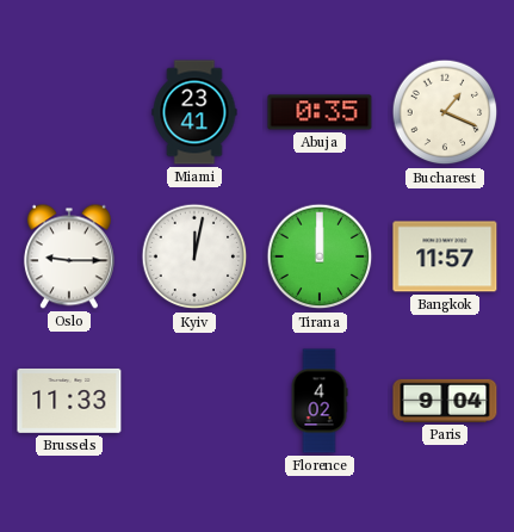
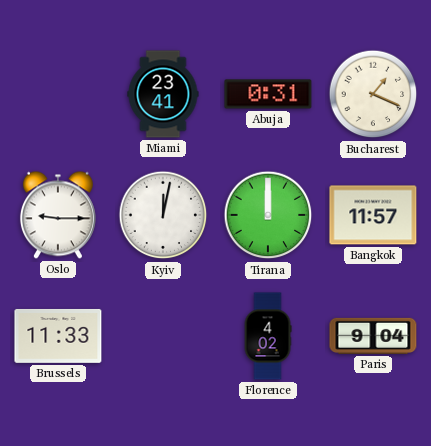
Abuja: 0:35 -> 0:31
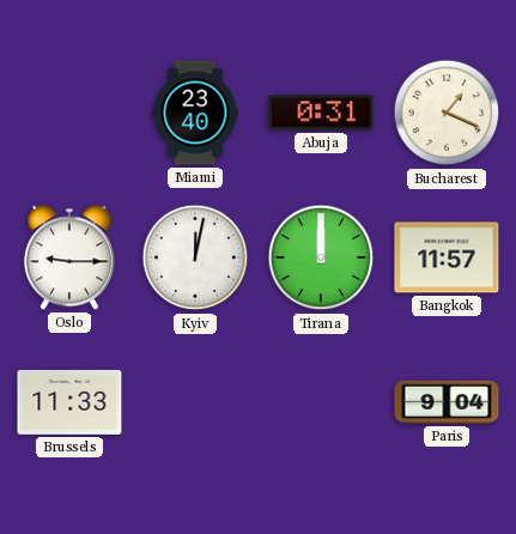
Miami: 23:41 -> 23:40
Florence: 4:02 -> none
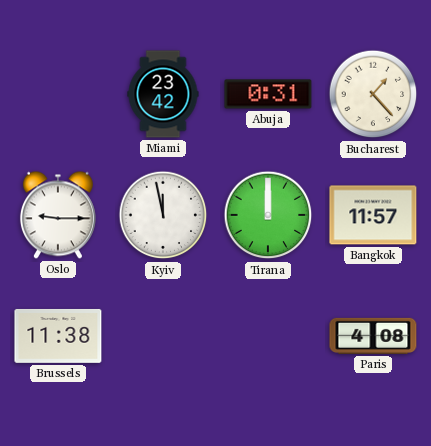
Miami: 23:40 -> 23:42
Bucharest: 1:19 -> 1:23
Kyiv: 12:02 -> 11:58
Brussels: 11:33 -> 11:38
Paris: 9:04 -> 4:08
